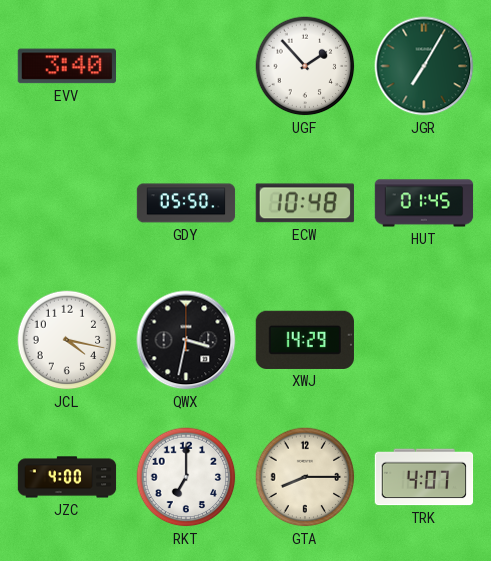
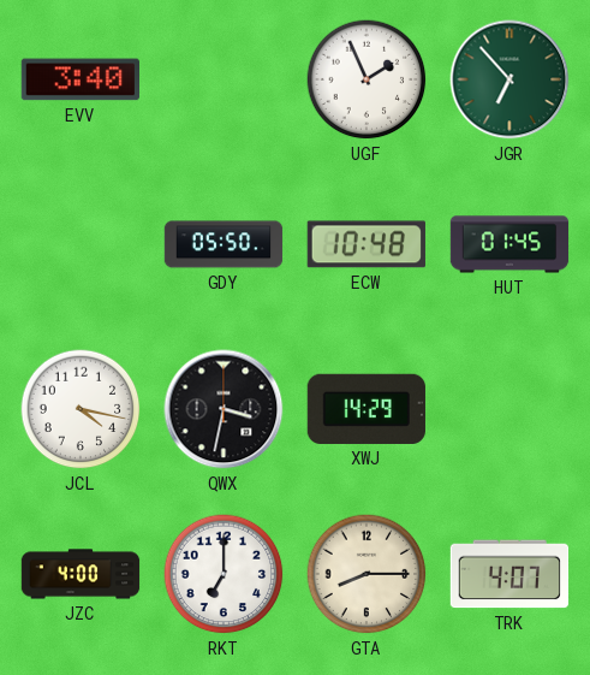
UGF: 1:53 -> 1:56
JGR: 7:05 -> 6:53
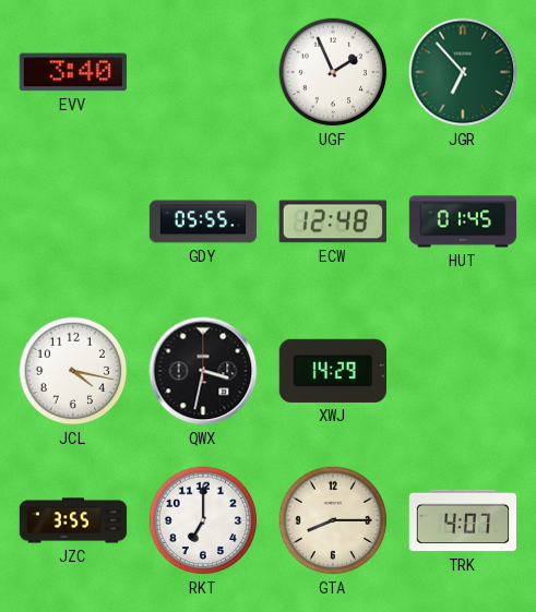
GDY: 05:50 -> 05:55
ECW: 10:48 -> 12:48
JZC: 4:00 -> 3:55
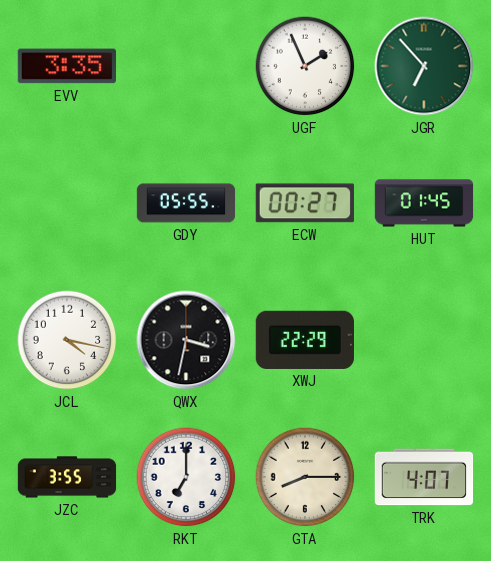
EVV: 3:40 -> 3:35
ECW: 12:48 -> 00:27
XWJ: 14:29 -> 22:29
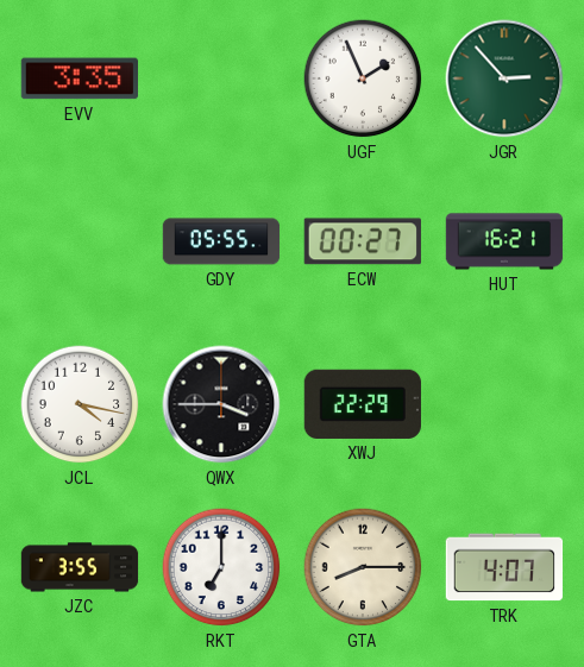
JGR: 6:53 -> 2:53
HUT: 01:45 -> 16:21
QWX: 3:32 -> 3:45
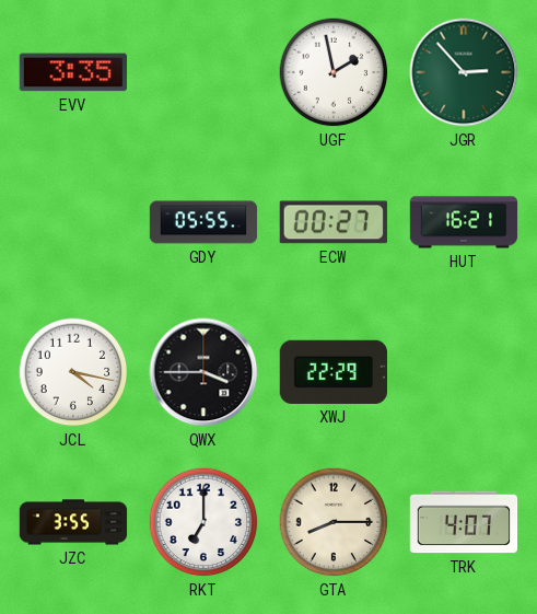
UGF: 1:56 -> 1:58
